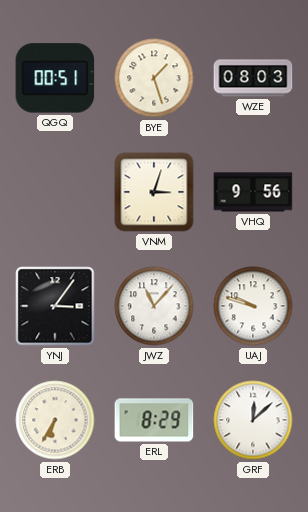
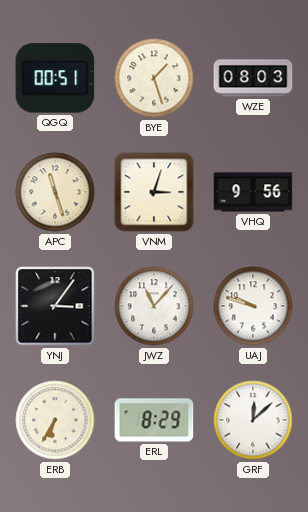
APC: none -> 11:27
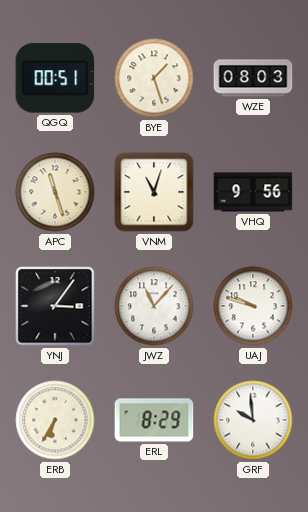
VNM: 3:03 -> 11:03
GRF: 12:08 -> 9:59
